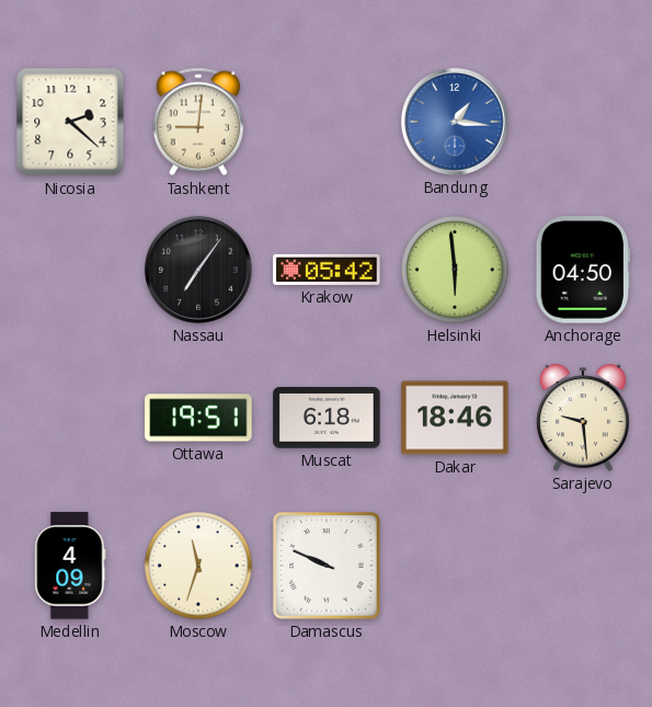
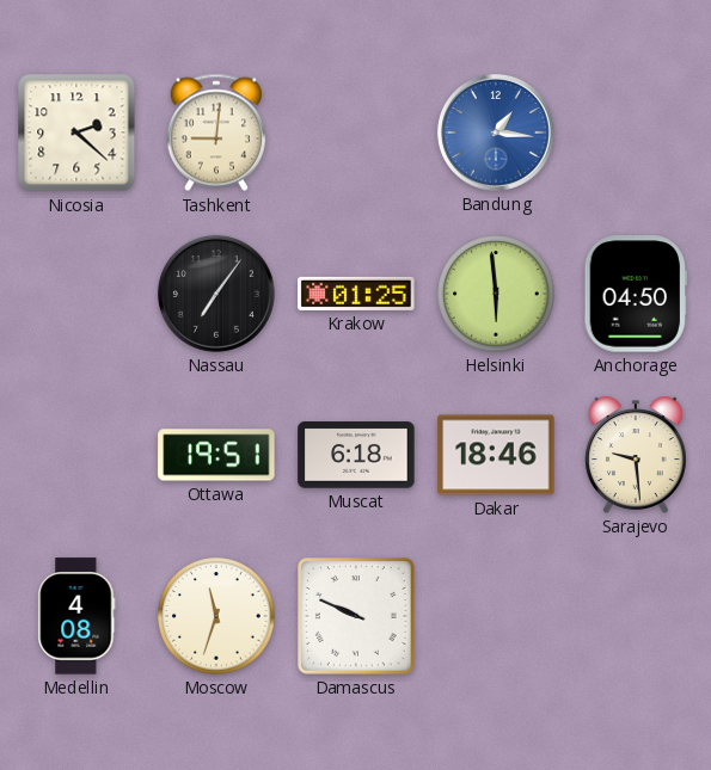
Krakow: 05:42 -> 01:25
Medellin: 4:09 -> 4:08
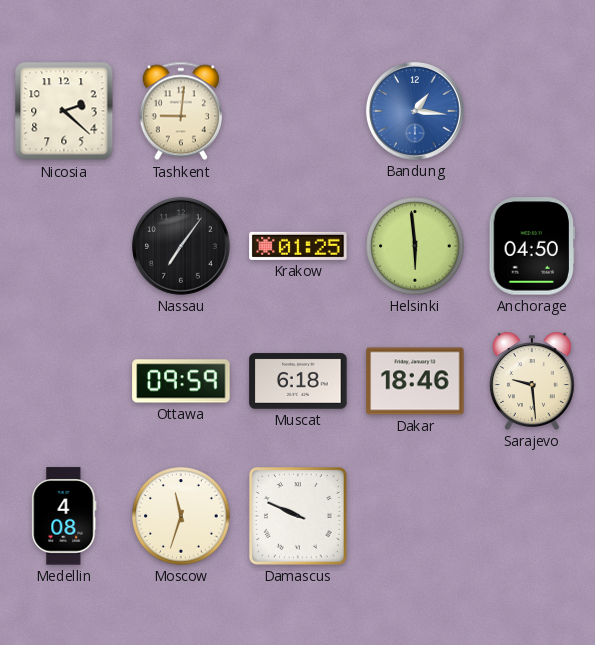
Ottawa: 19:51 -> 09:59
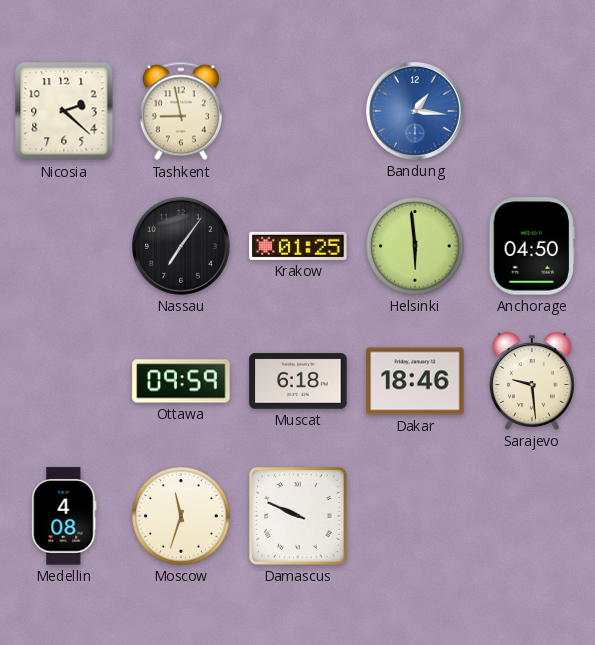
Tashkent: 9:01 -> 8:58
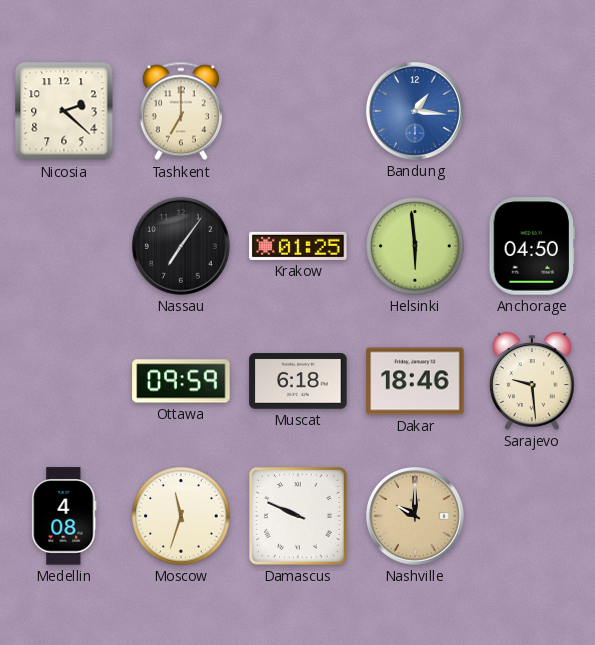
Tashkent: 8:58 -> 7:00
Nashville: none -> 10:00
